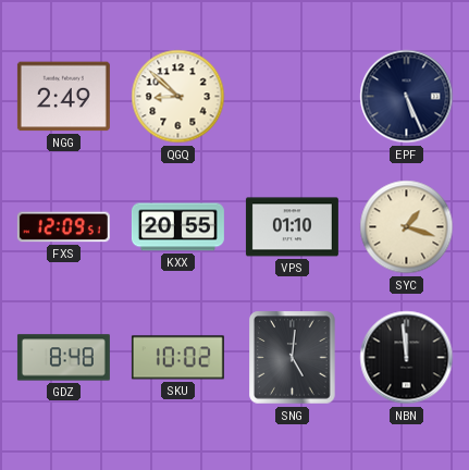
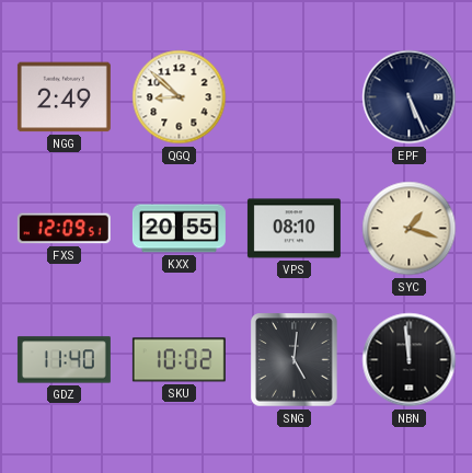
VPS: 01:10 -> 08:10
GDZ: 8:48 -> 11:40
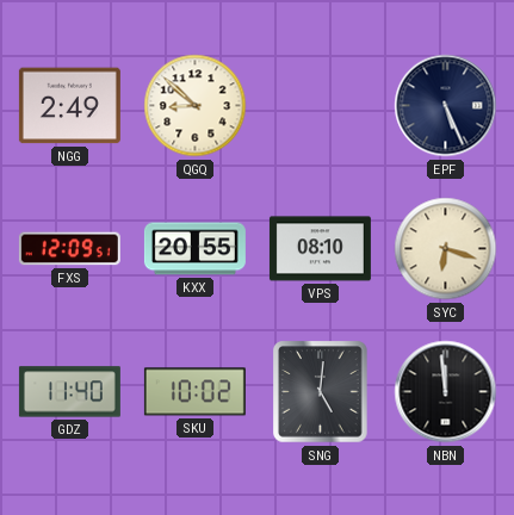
SYC: 1:18 -> 6:18
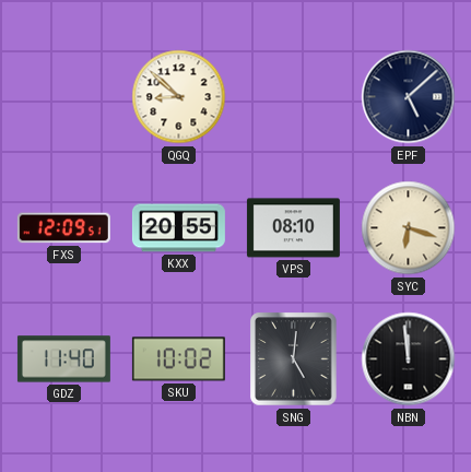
NGG: 2:49 -> none
EPF: 5:26 -> 5:08
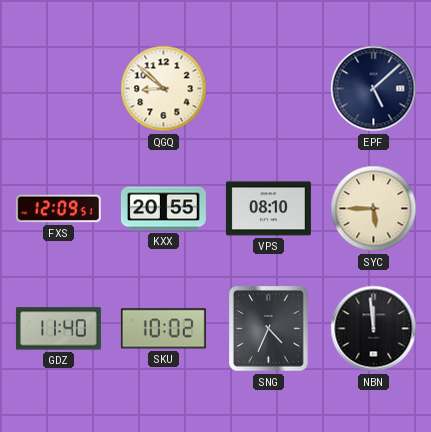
SYC: 6:18 -> 5:45
SNG: 5:01 -> 4:34
